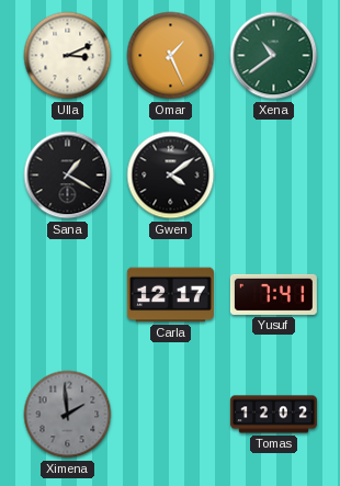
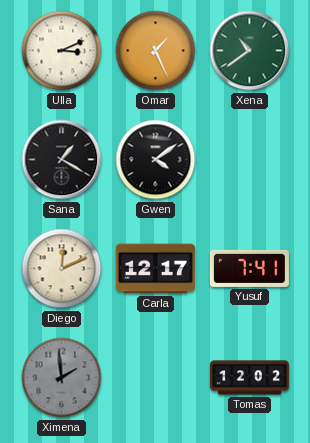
Diego: none -> 12:11
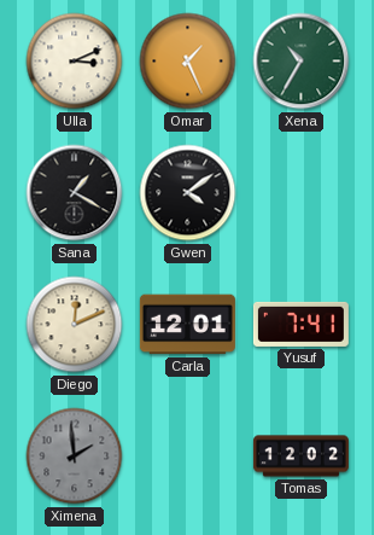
Xena: 10:39 -> 10:35
Carla: 12:17 -> 12:01
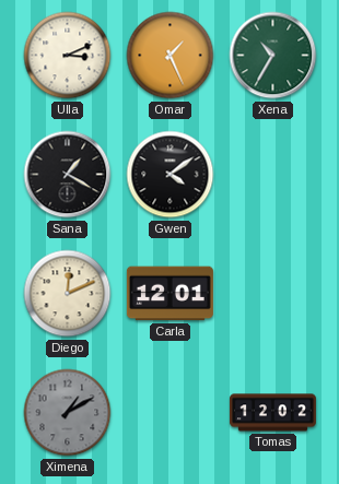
Yusuf: 7:41 -> none
Ximena: 1:59 -> 1:10
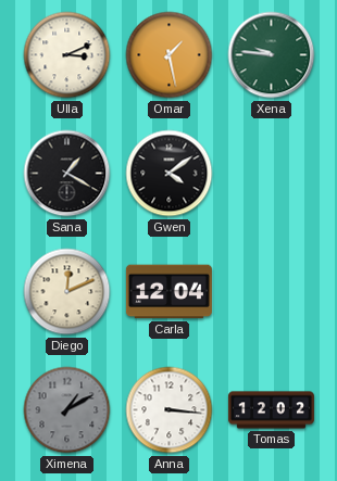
Omar: 1:26 -> 1:28
Xena: 10:35 -> 9:46
Carla: 12:01 -> 12:04
Anna: none -> 3:16
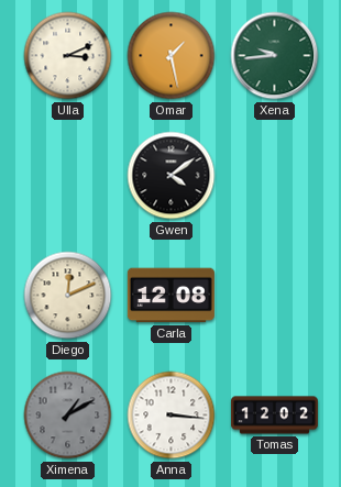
Xena: 9:46 -> 9:44
Sana: 1:20 -> none
Carla: 12:04 -> 12:08
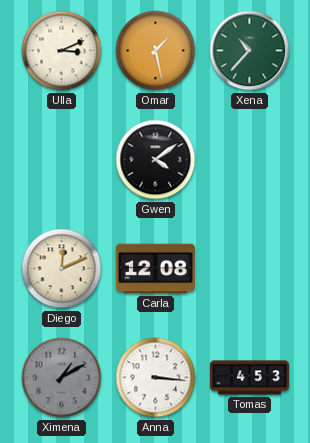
Xena: 9:44 -> 10:37
Tomas: 12:02 -> 4:53
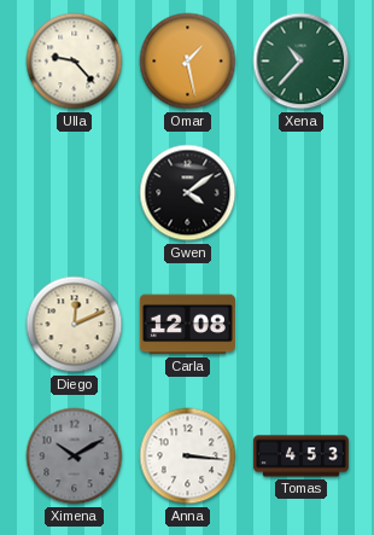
Ulla: 3:11 -> 9:23
Ximena: 1:10 -> 10:10
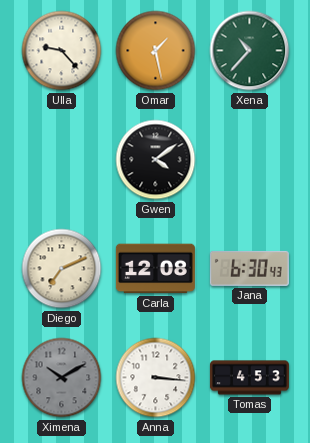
Diego: 12:11 -> 7:11
Jana: none -> 6:30
